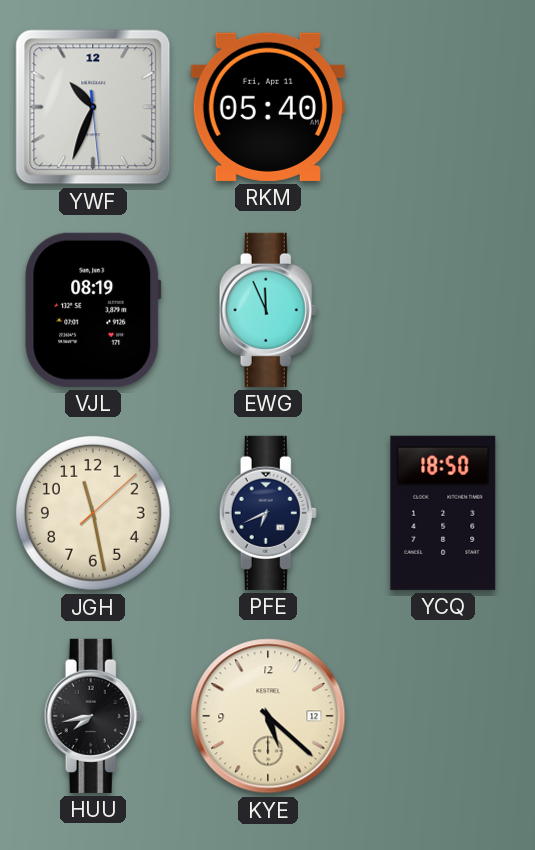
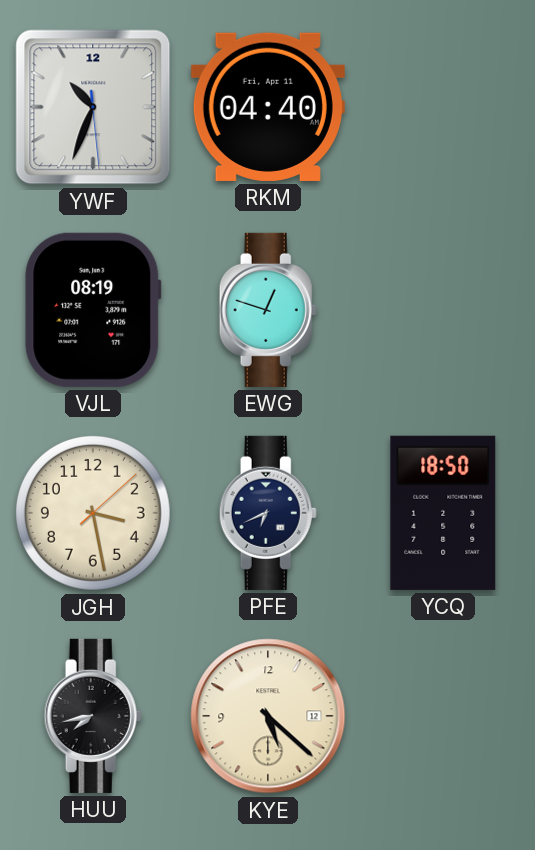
RKM: 05:40 -> 04:40
EWG: 11:56 -> 12:48
JGH: 11:28 -> 3:28
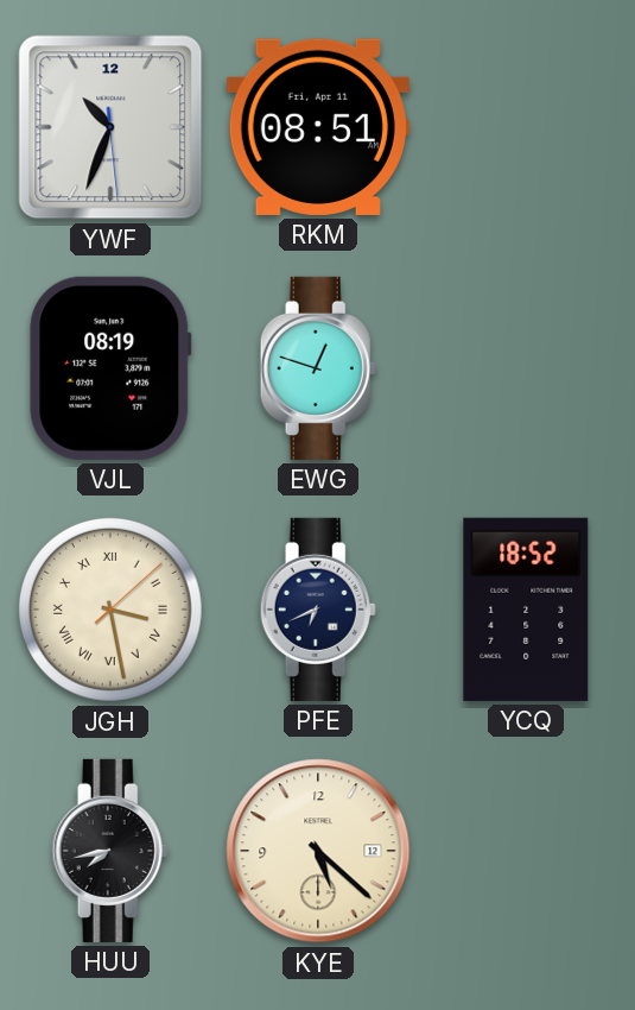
RKM: 04:40 -> 08:51
JGH numerals: Arabic -> Roman
YCQ: 18:50 -> 18:52
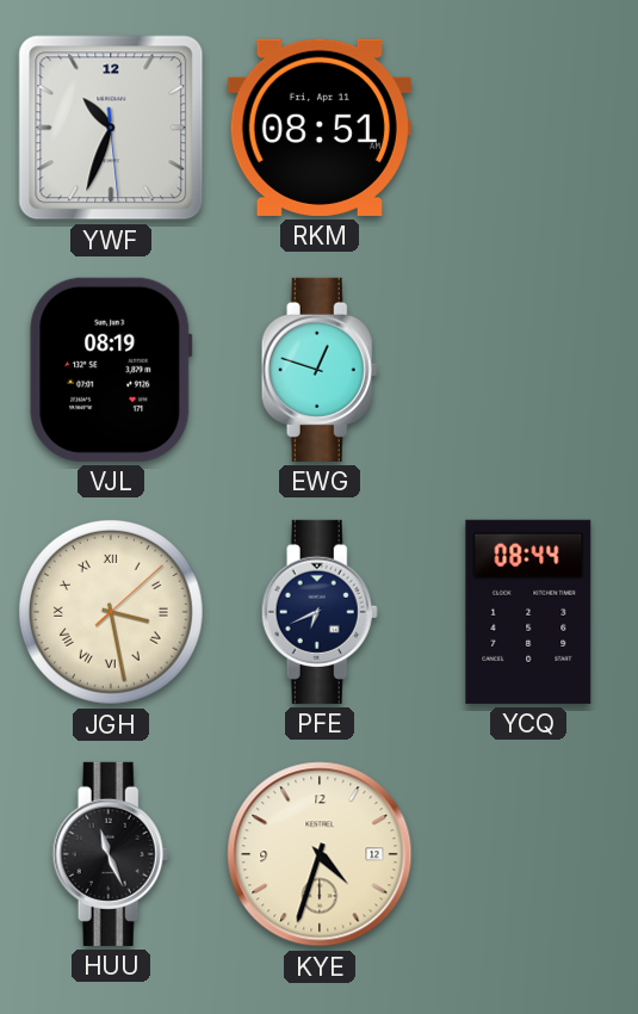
YCQ: 18:52 -> 08:44
HUU: 7:43 -> 11:26
KYE: 5:22 -> 4:33
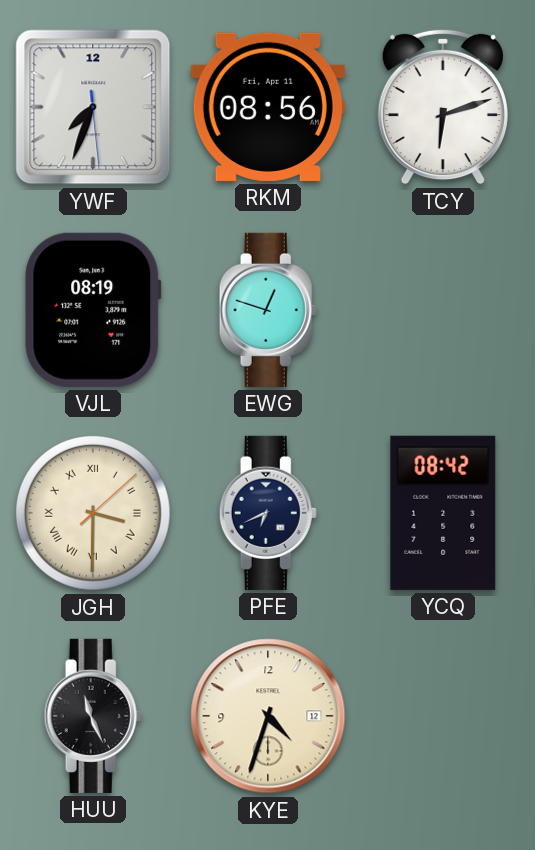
YWF: 10:33 -> 7:33
RKM: 08:51 -> 08:56
TCY: none -> 6:12
JGH: 3:28 -> 3:30
YCQ: 08:44 -> 08:42
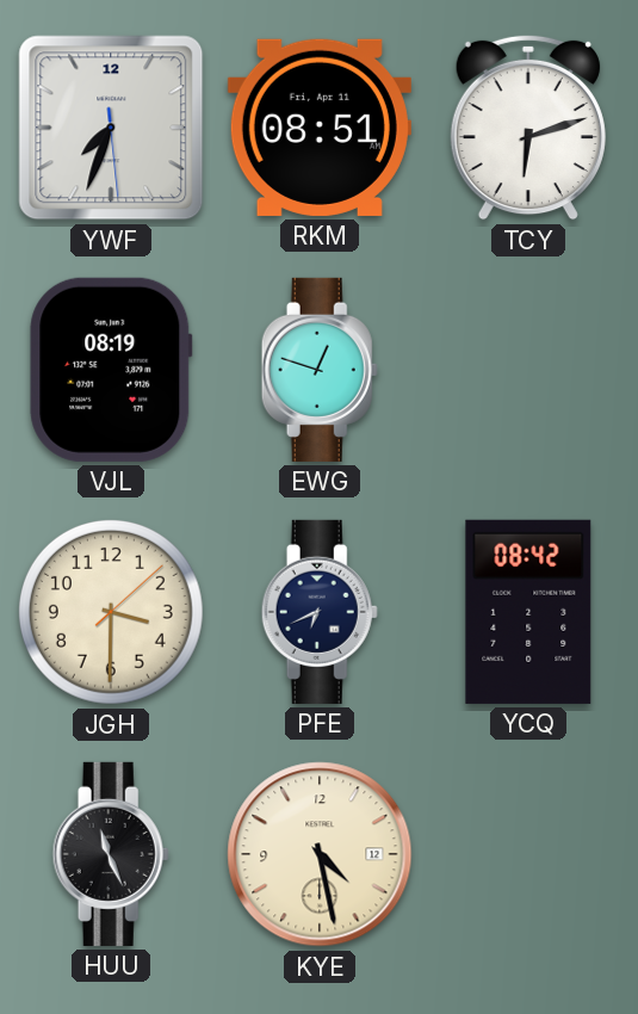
RKM: 08:56 -> 08:51
JGH numerals: Roman -> Arabic
KYE: 4:33 -> 4:28
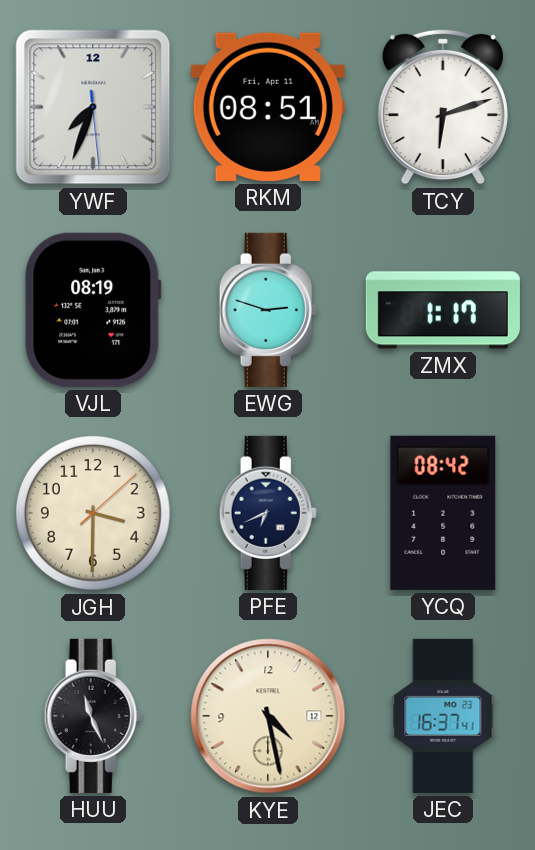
EWG: 12:48 -> 2:48
ZMX: none -> 1:17
JEC: none -> 16:37
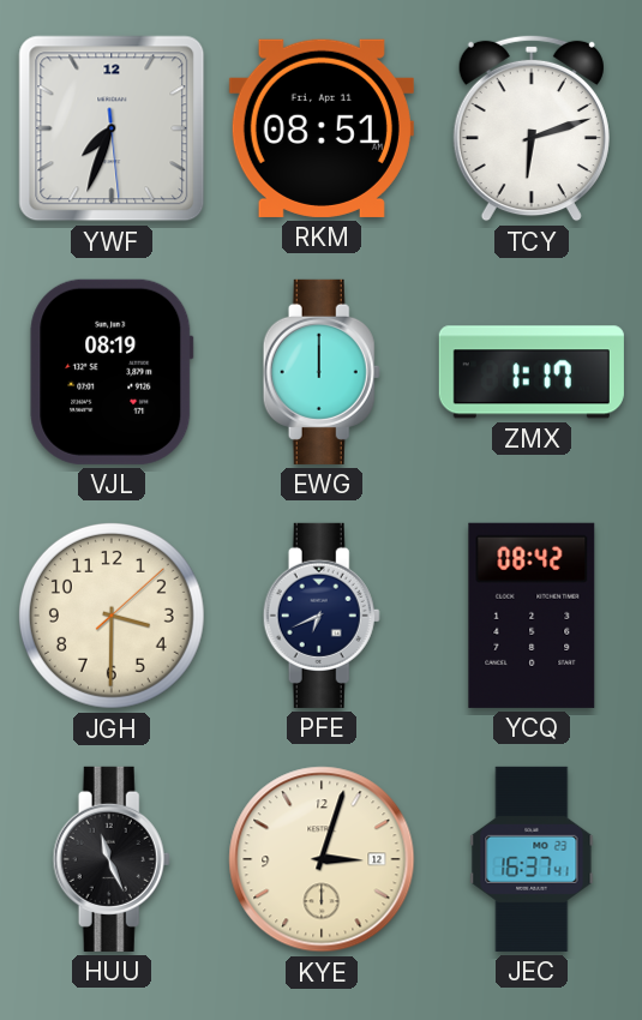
EWG: 2:48 -> 12:00
KYE: 4:28 -> 3:03
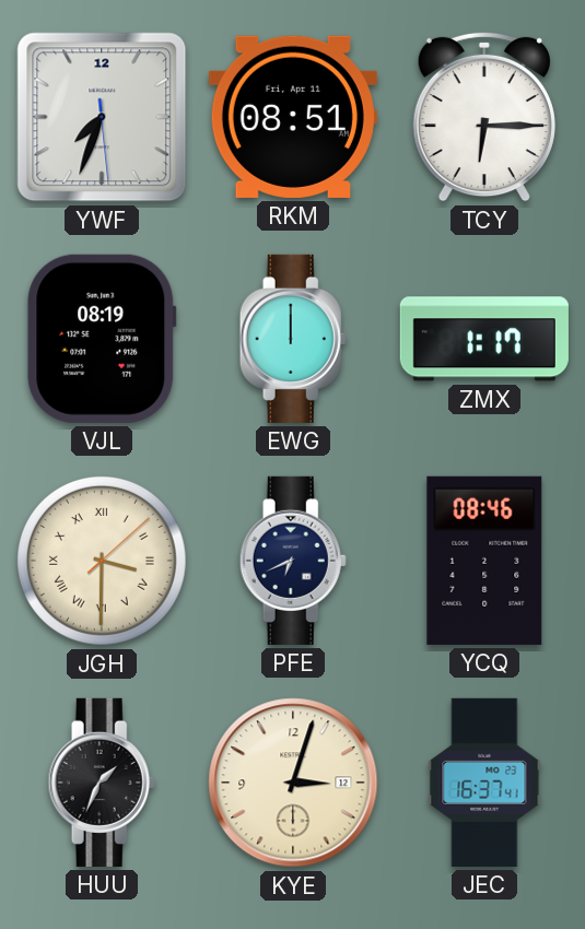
TCY: 6:12 -> 6:15
JGH numerals: Arabic -> Roman
YCQ: 08:42 -> 08:46
HUU: 11:26 -> 1:34
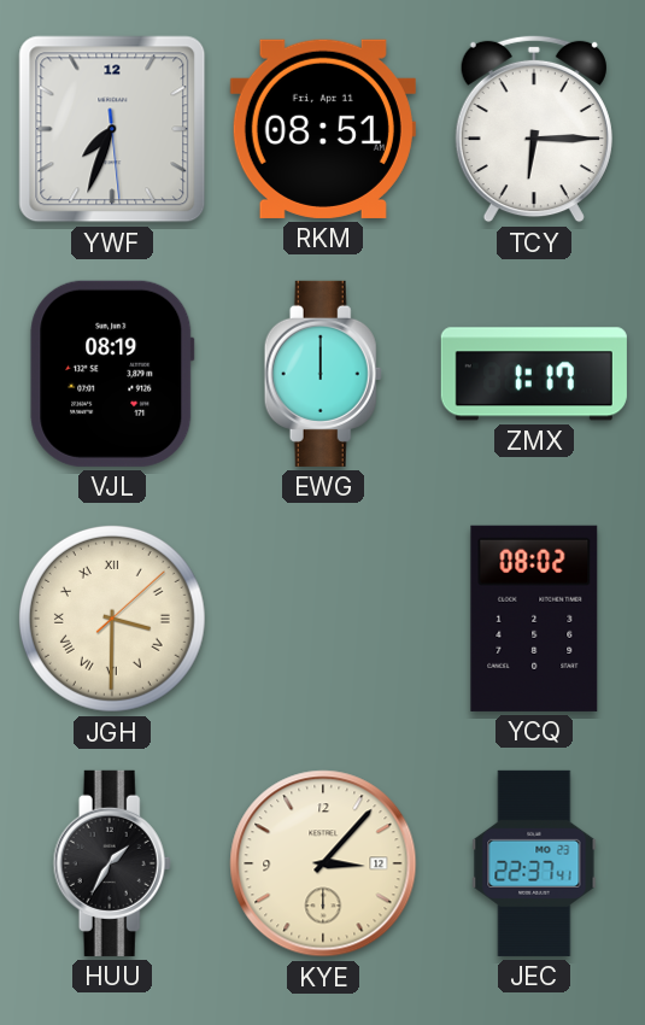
PFE: 6:41 -> none
YCQ: 08:46 -> 08:02
HUU: 1:34 -> 1:35
KYE: 3:03 -> 3:07
JEC: 16:37 -> 22:37
